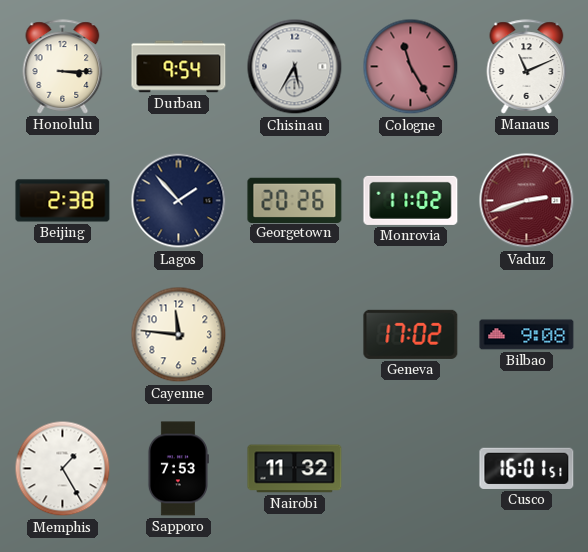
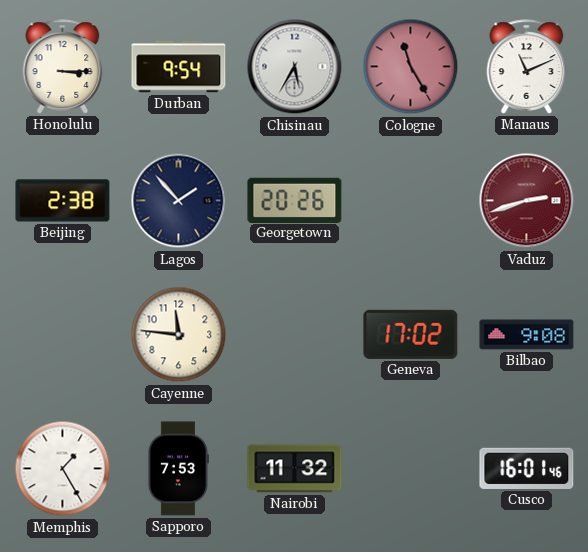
Monrovia: 11:02 -> none
Cusco: 16:01:51 -> 16:01:46
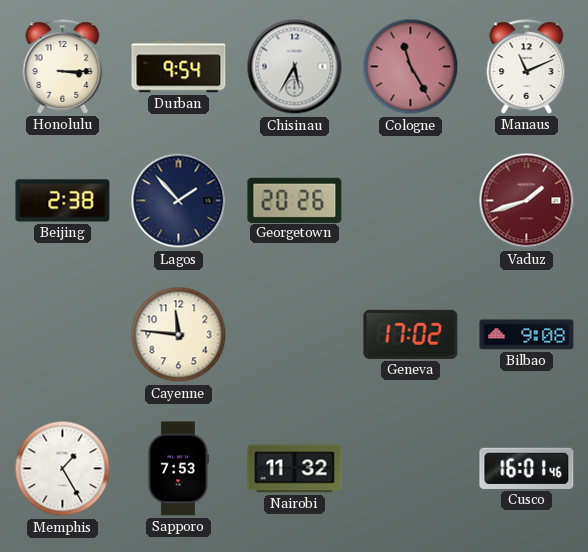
Vaduz: 2:42 -> 1:42
